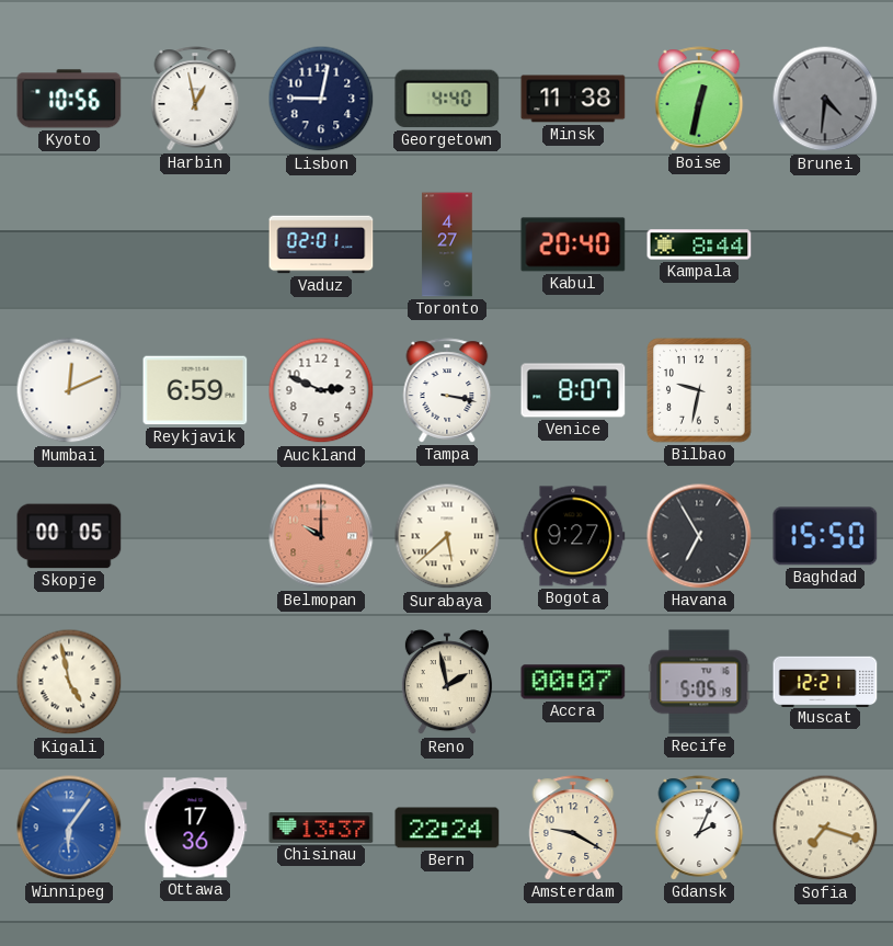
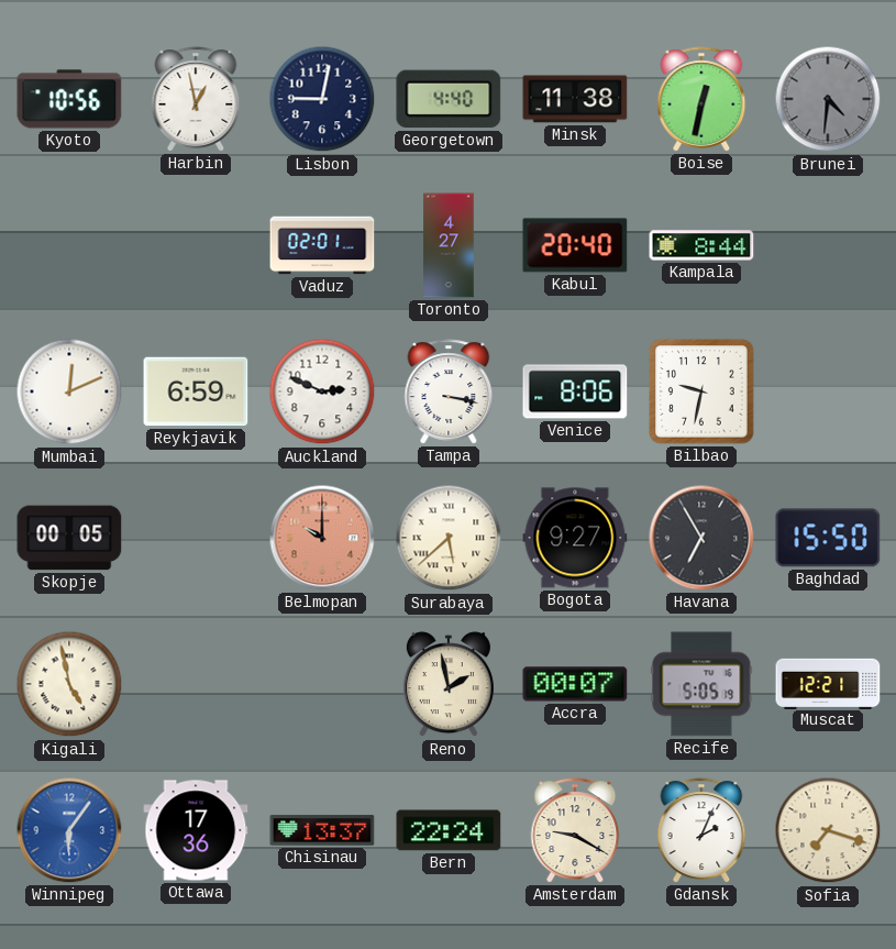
Venice: 8:07 -> 8:06
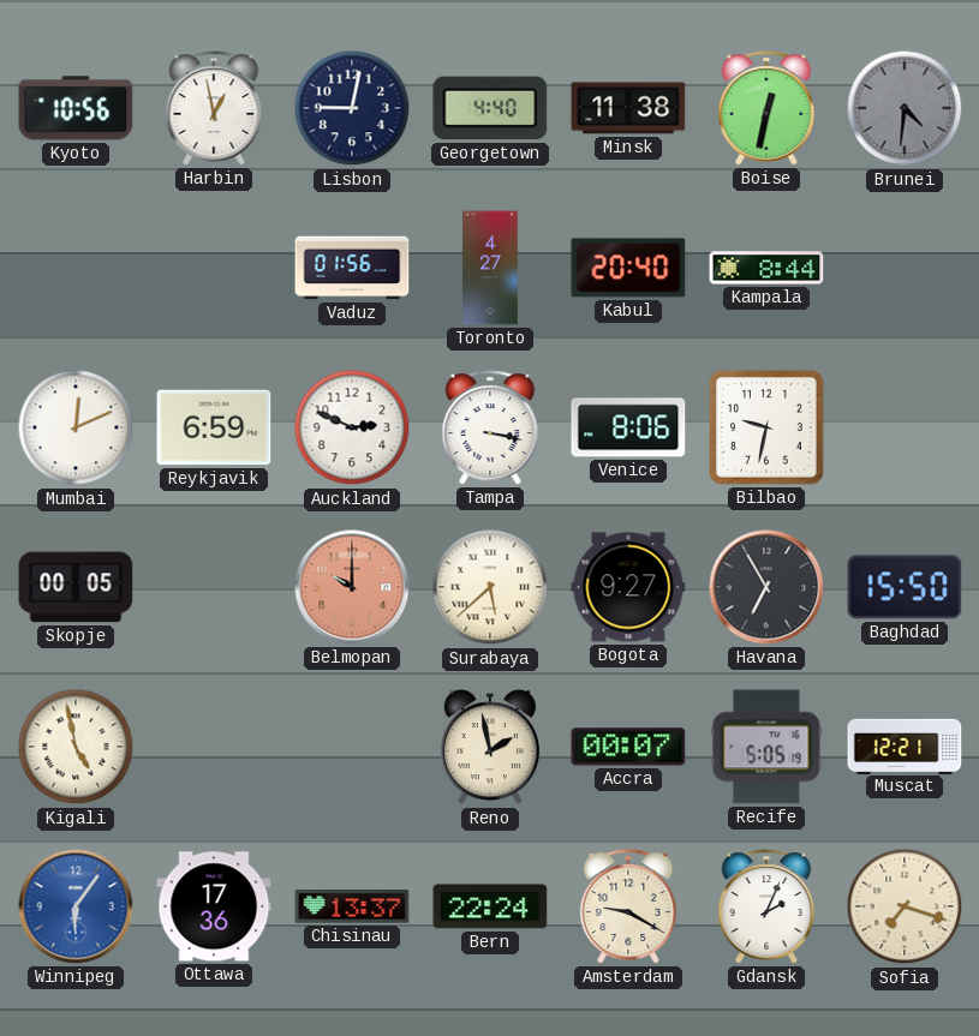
Vaduz: 02:01 -> 01:56
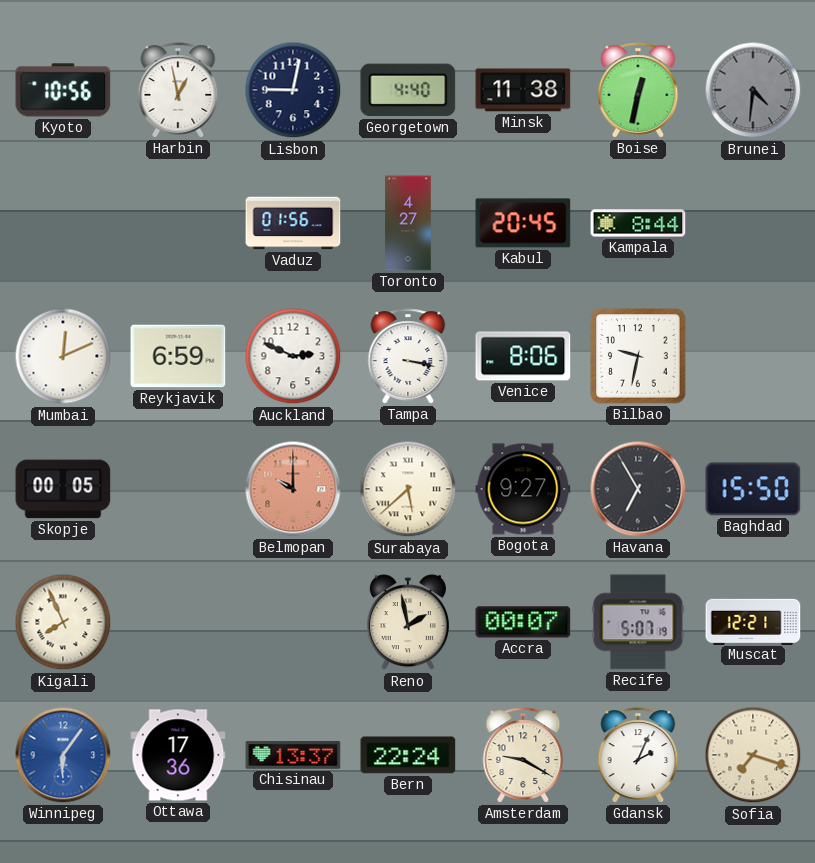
Kabul: 20:40 -> 20:45
Kigali: 4:58 -> 7:56
Recife: 5:05 -> 5:07
